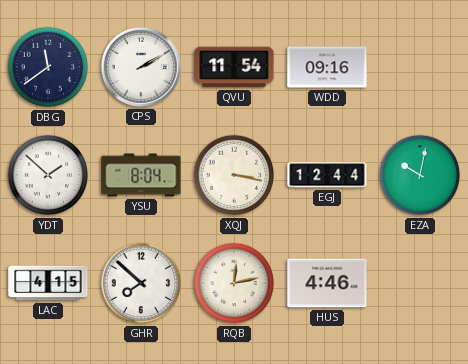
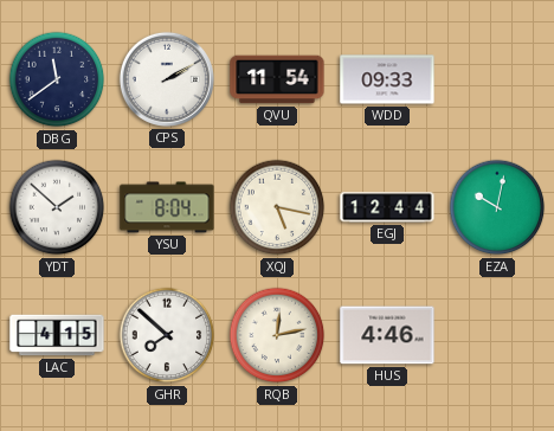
WDD: 09:16 -> 09:33
XQJ: 3:17 -> 5:17
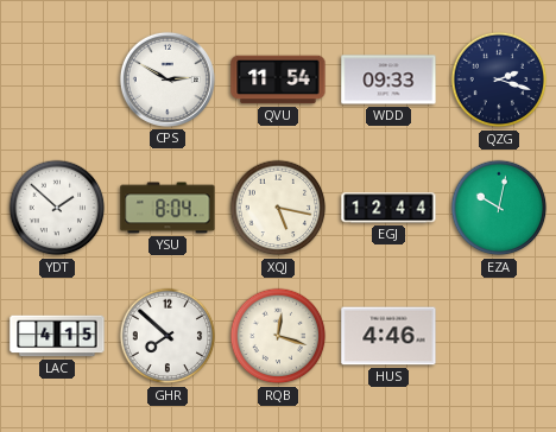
DBG: 11:39 -> none
CPS: 2:10 -> 2:50
QZG: none -> 2:18
RQB: 12:13 -> 12:18
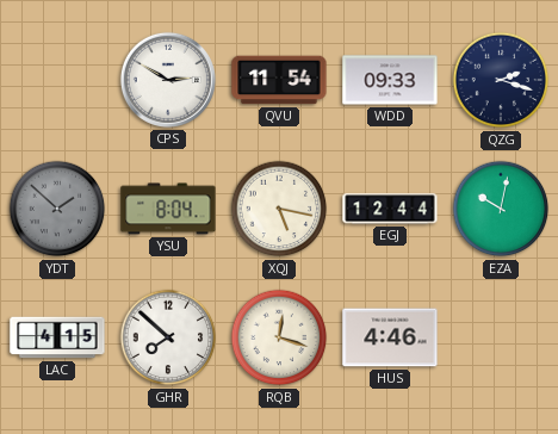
YDT dial: white -> grey
